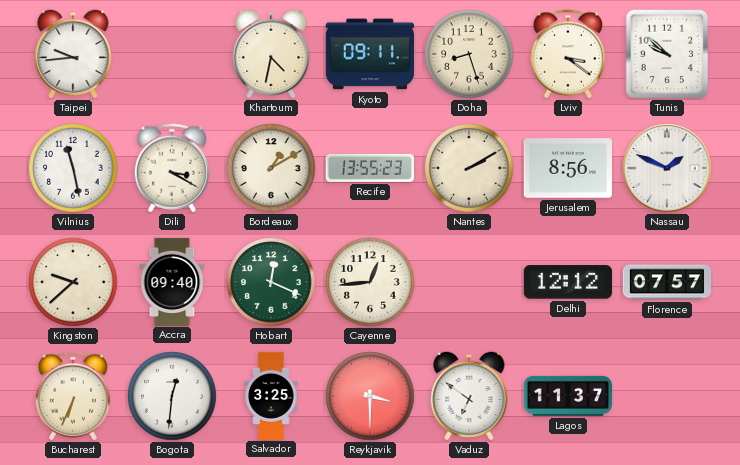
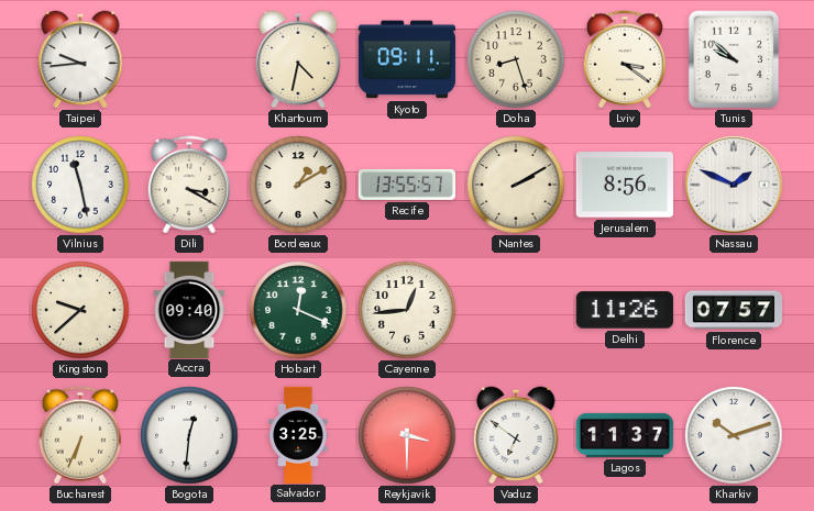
Recife: 13:55:23 -> 13:55:57
Delhi: 12:12 -> 11:26
Kharkiv: none -> 10:12
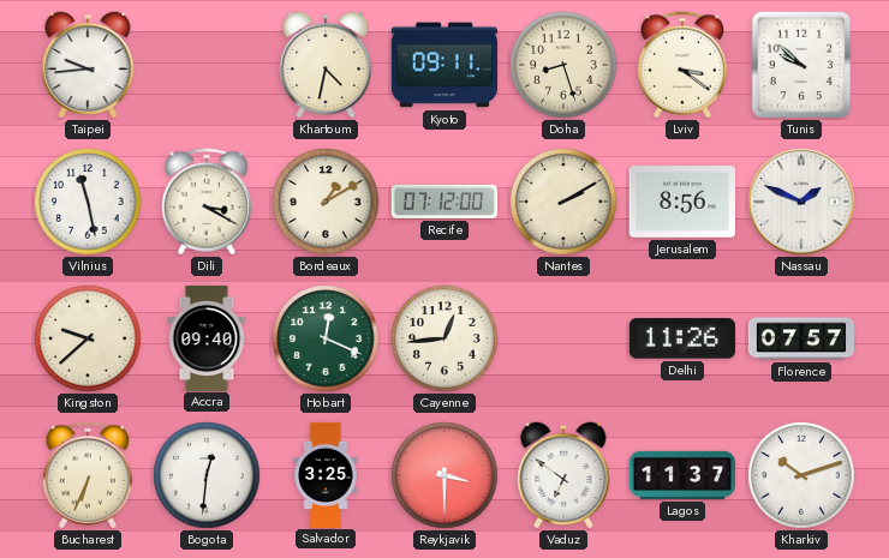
Recife: 13:55 -> 07:12
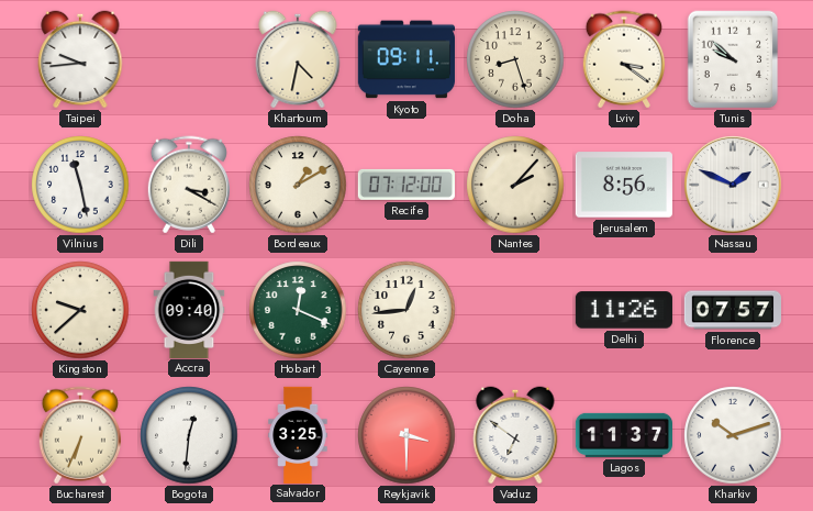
Nantes: 2:10 -> 2:07
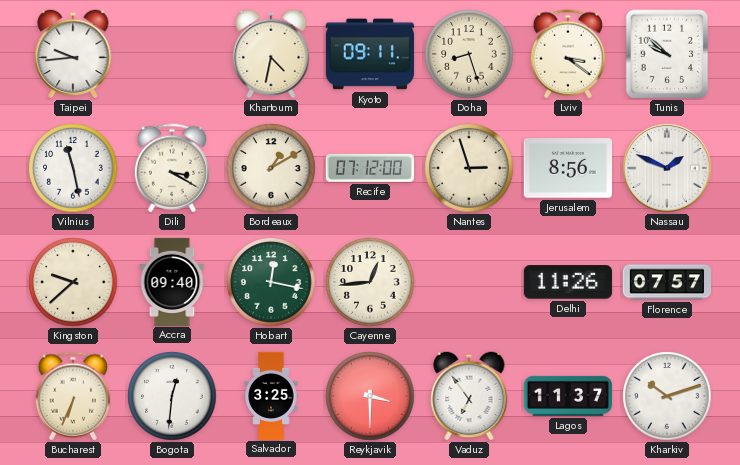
Nantes: 2:07 -> 2:57
Hobart: 12:19 -> 12:17
Vaduz: 6:51 -> 6:54
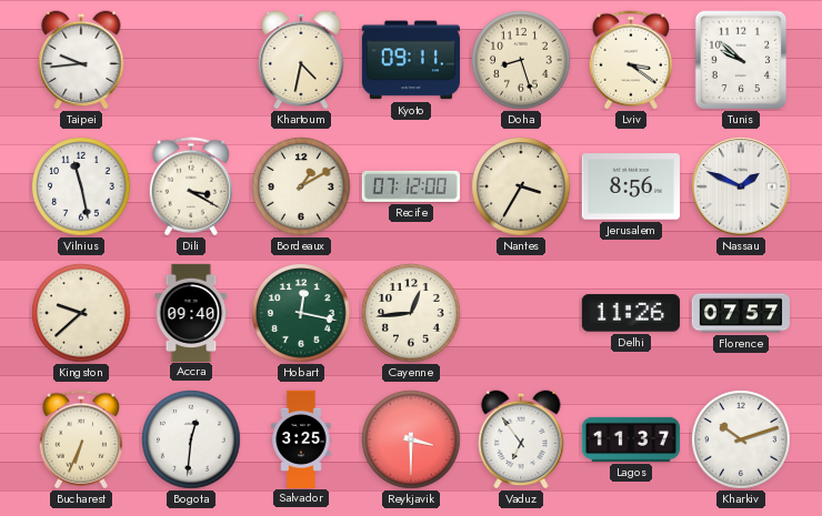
Nantes: 2:57 -> 3:35
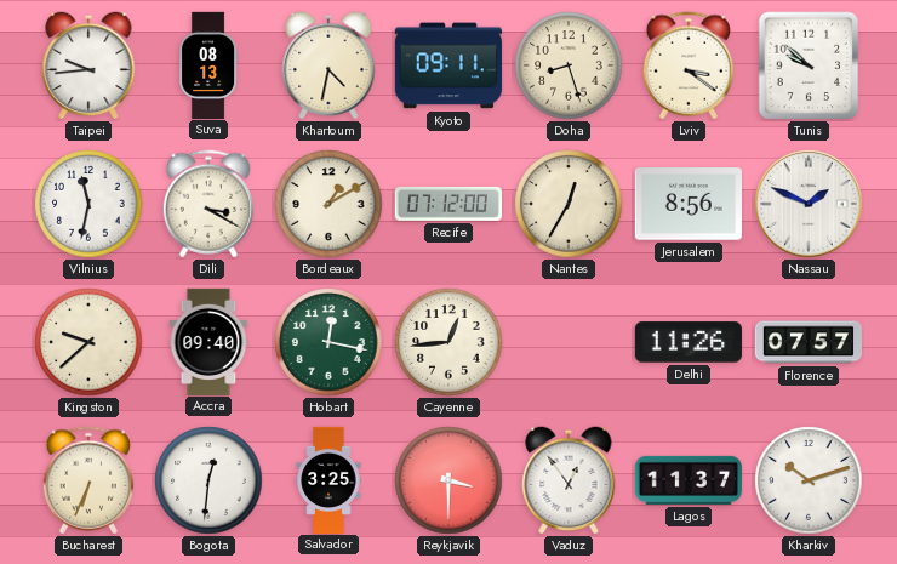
Suva: none -> 08:13
Vilnius: 11:28 -> 11:32
Nantes: 3:35 -> 12:35
Vaduz: 6:54 -> 12:54
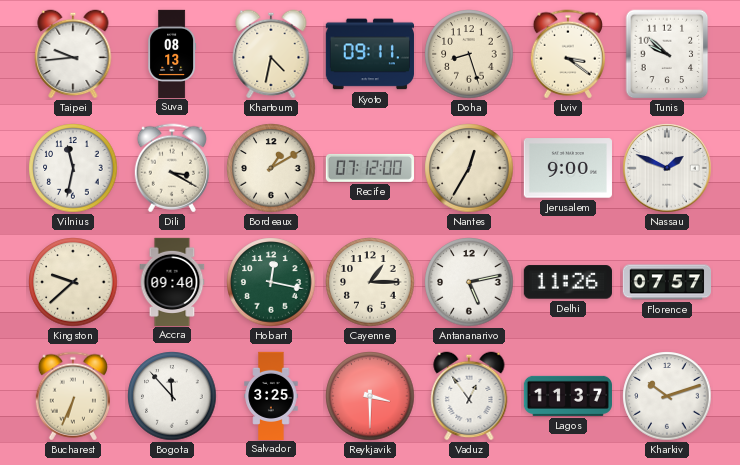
Jerusalem: 8:56 -> 9:00
Cayenne: 12:44 -> 1:15
Antananarivo: none -> 5:13
Bogota: 12:31 -> 11:53
